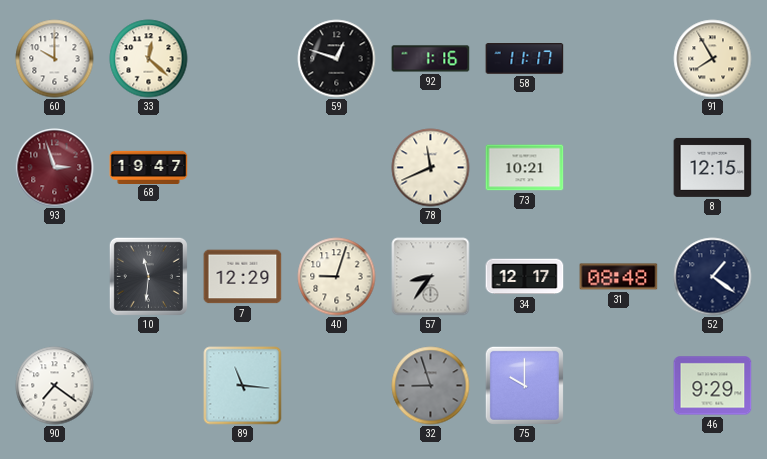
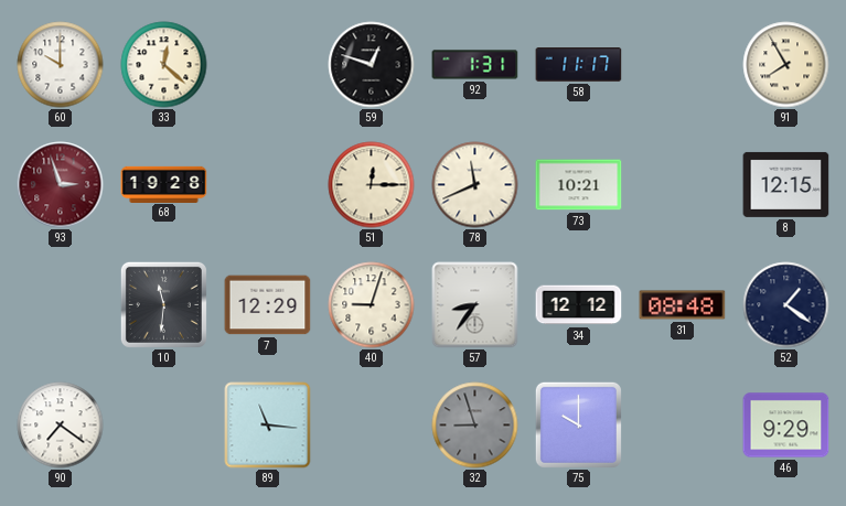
92: 1:16 -> 1:31
68: 19:47 -> 19:28
51: none -> 12:15
34: 12:17 -> 12:12
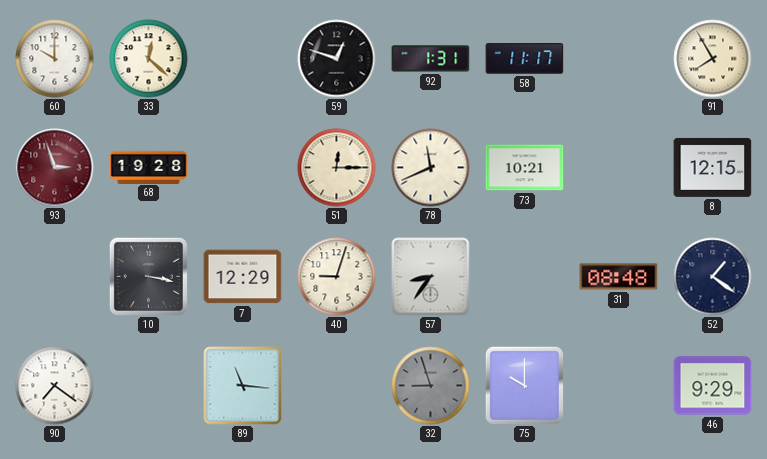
10: 11:31 -> 3:17
34: 12:12 -> none
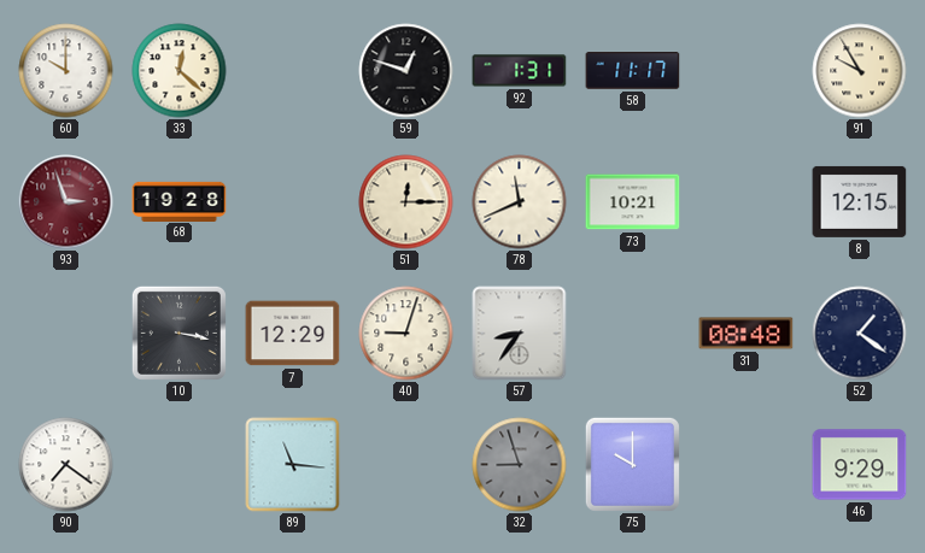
91: 7:55 -> 9:55
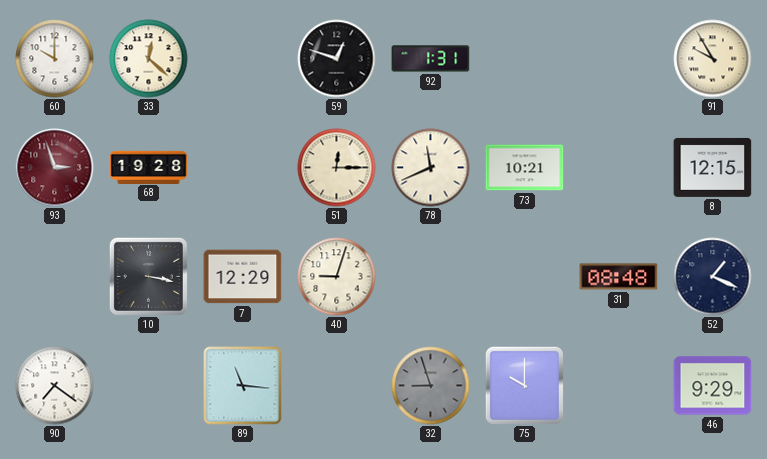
58: 11:17 -> none
57: 8:36 -> none
52: 1:21 -> 1:19
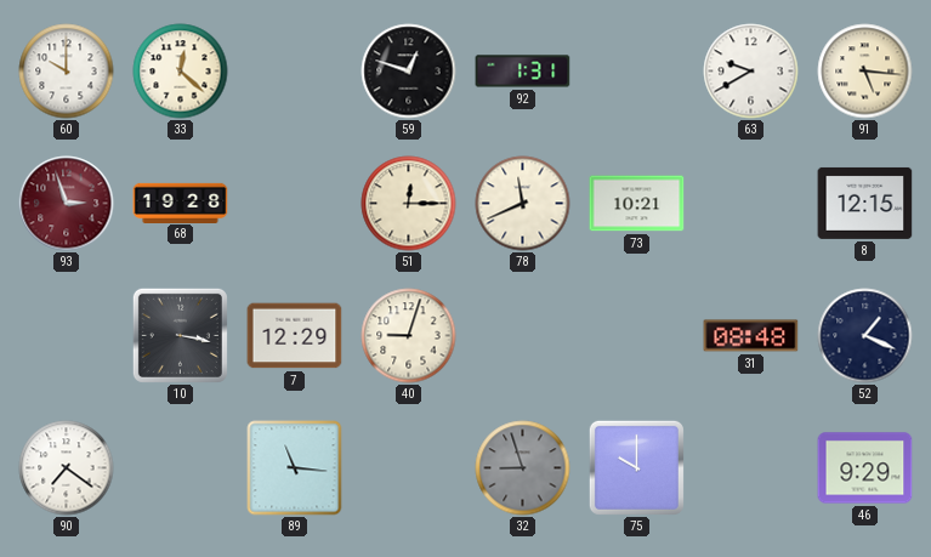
63: none -> 9:40
91: 9:55 -> 5:16
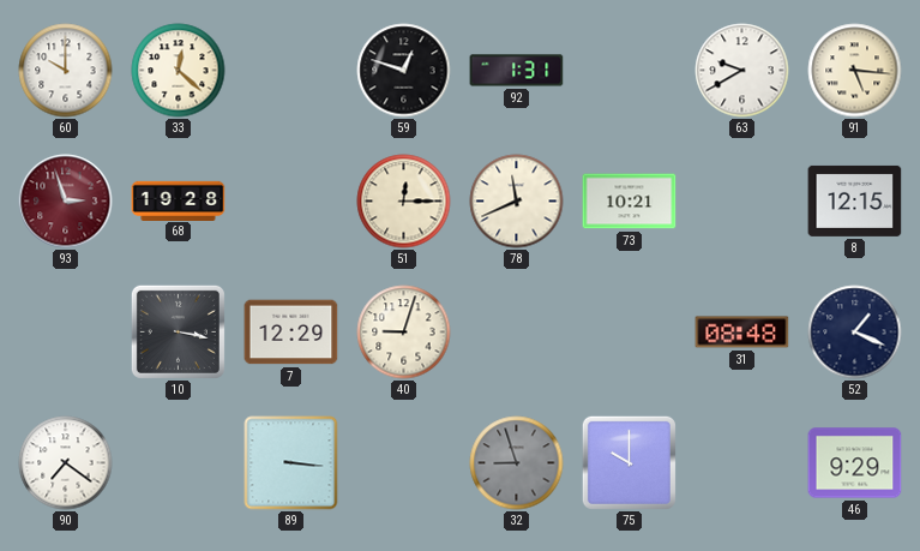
89: 11:16 -> 3:16
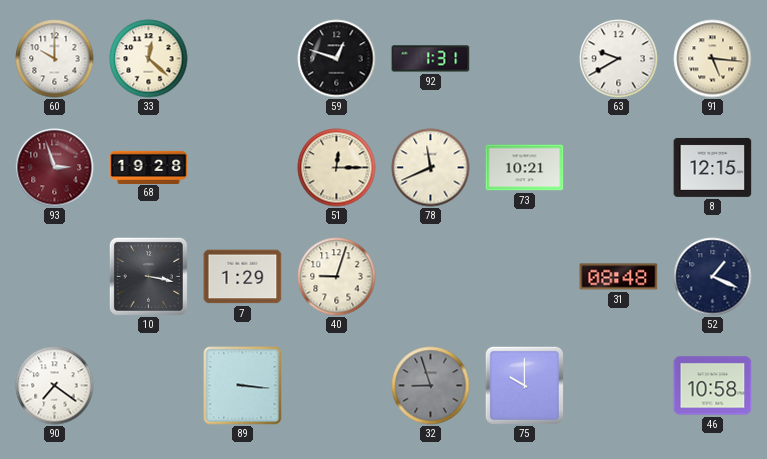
7: 12:29 -> 1:29
46: 9:29 -> 10:58
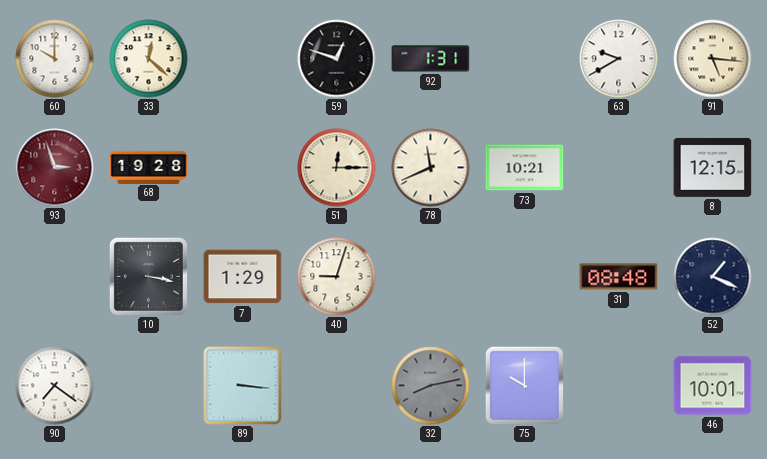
32: 8:57 -> 8:13
46: 10:58 -> 10:01
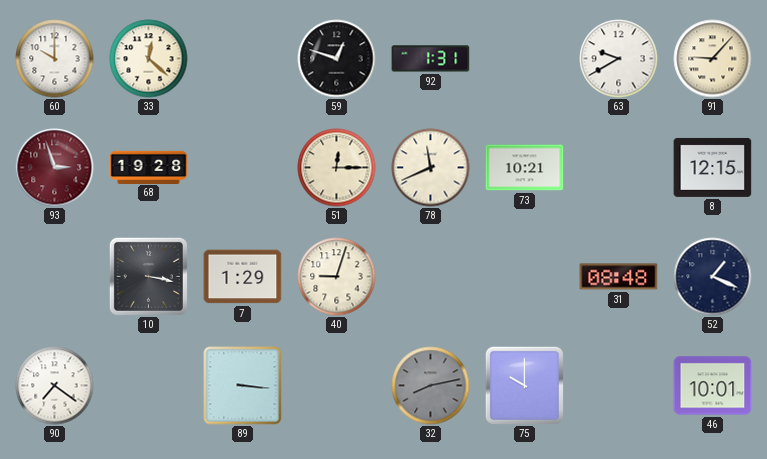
91: 5:16 -> 9:07
